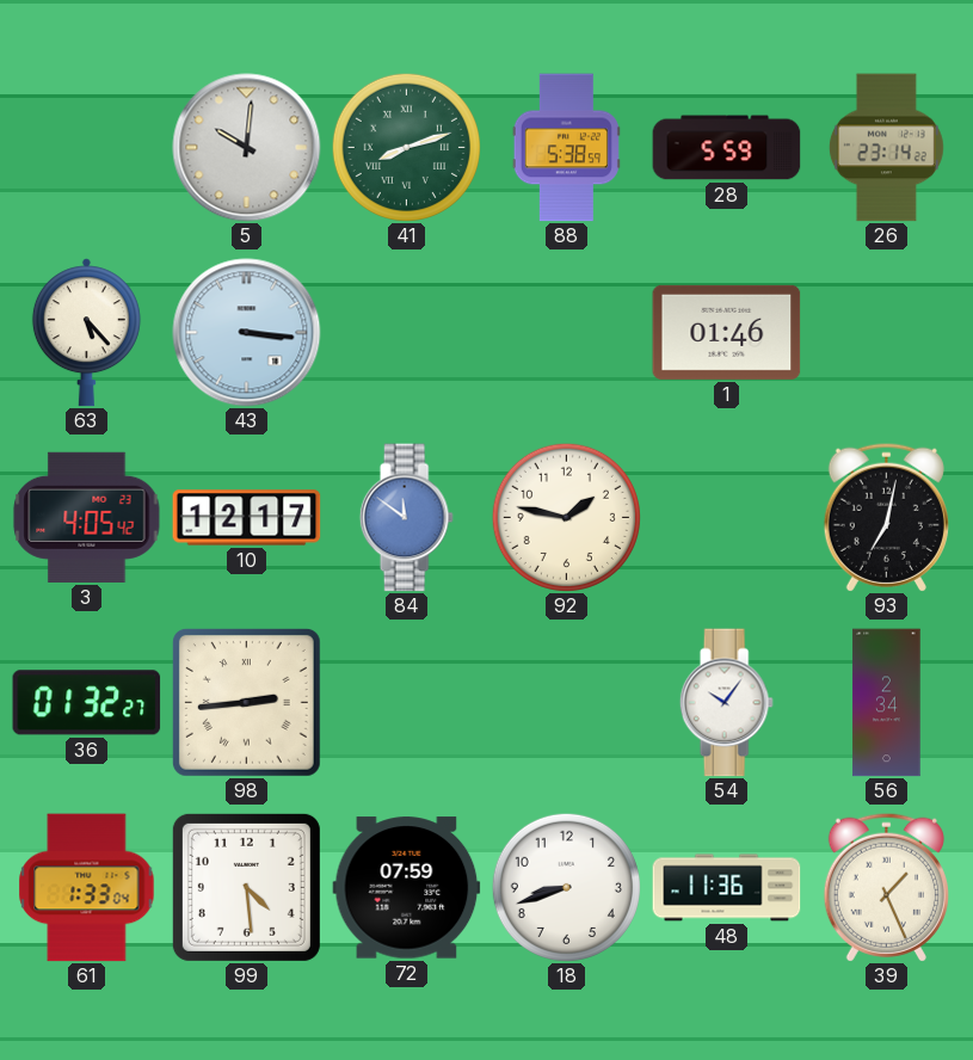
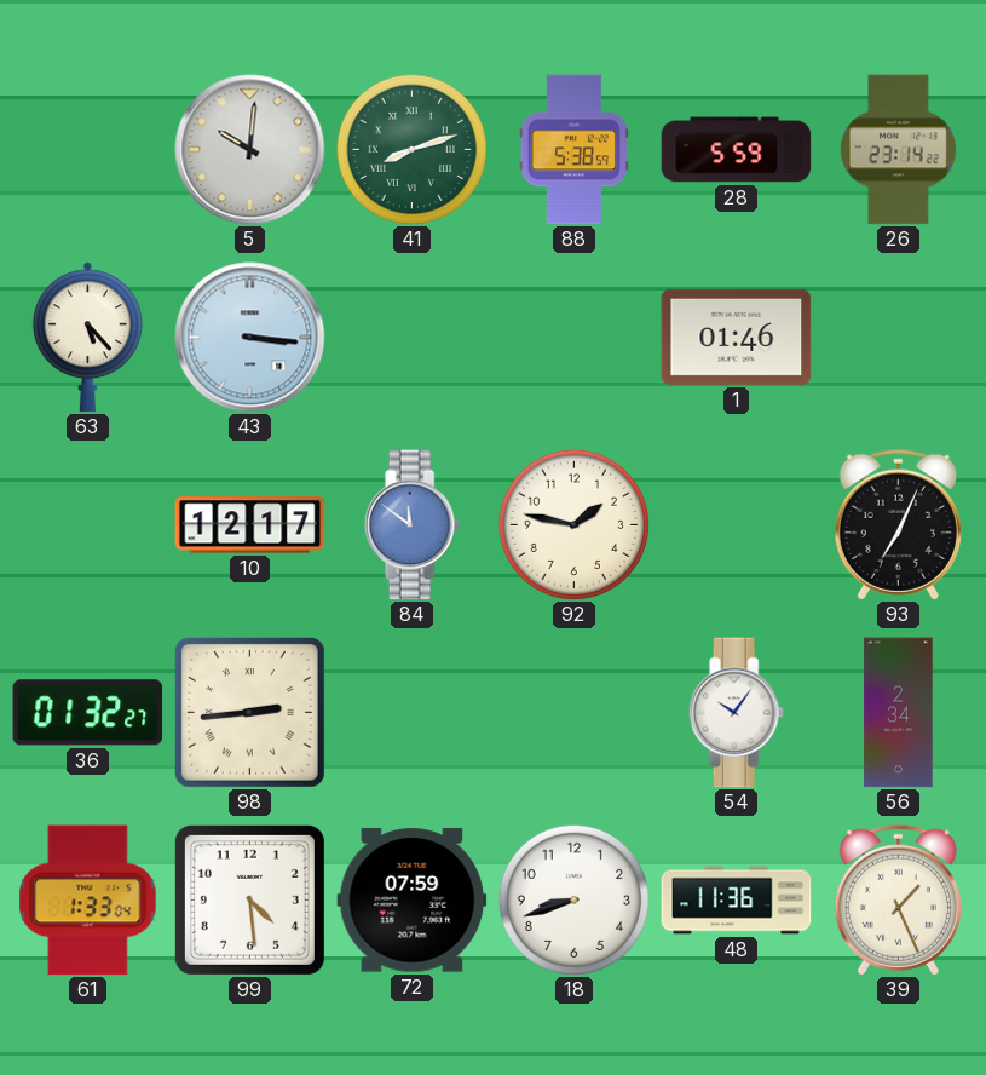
3: 4:05 -> none
93: 7:02 -> 7:04
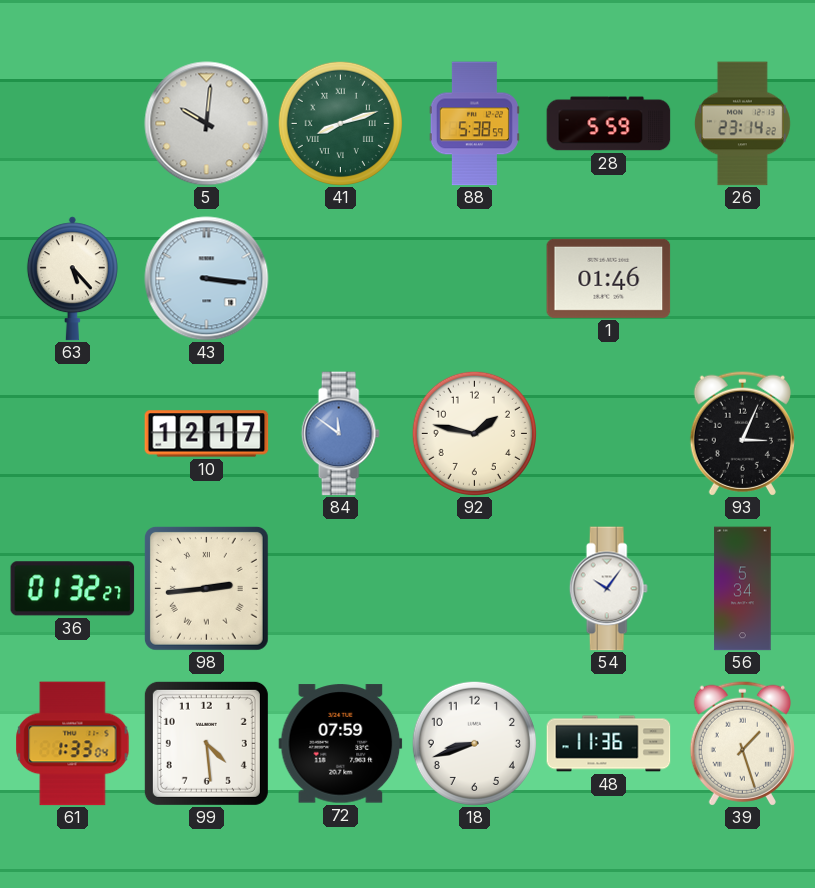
93: 7:04 -> 3:04
56: 2:34 -> 5:34
39: 1:26 -> 1:27
